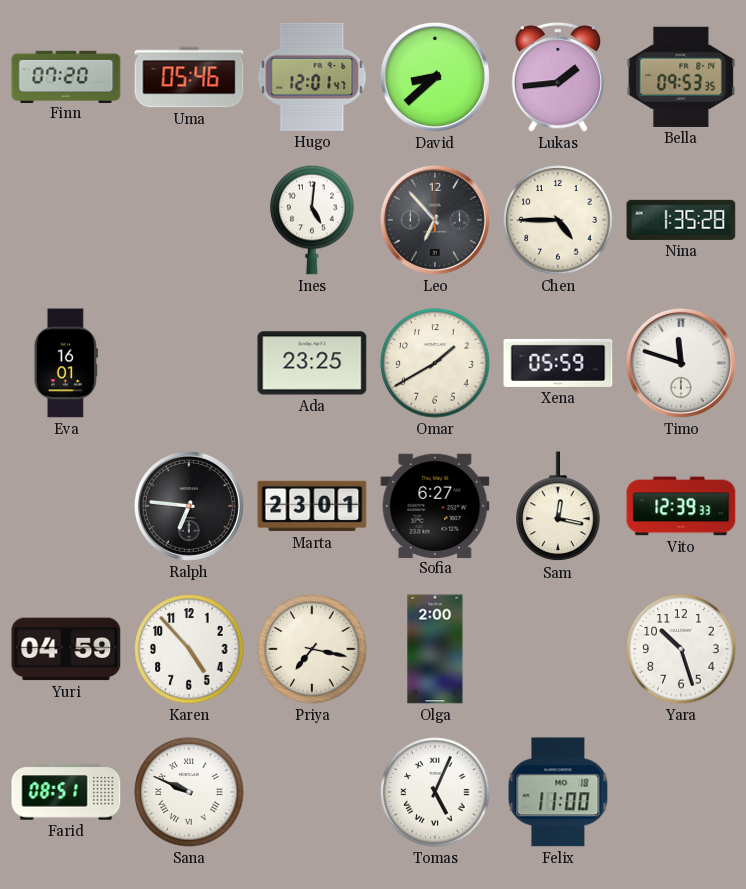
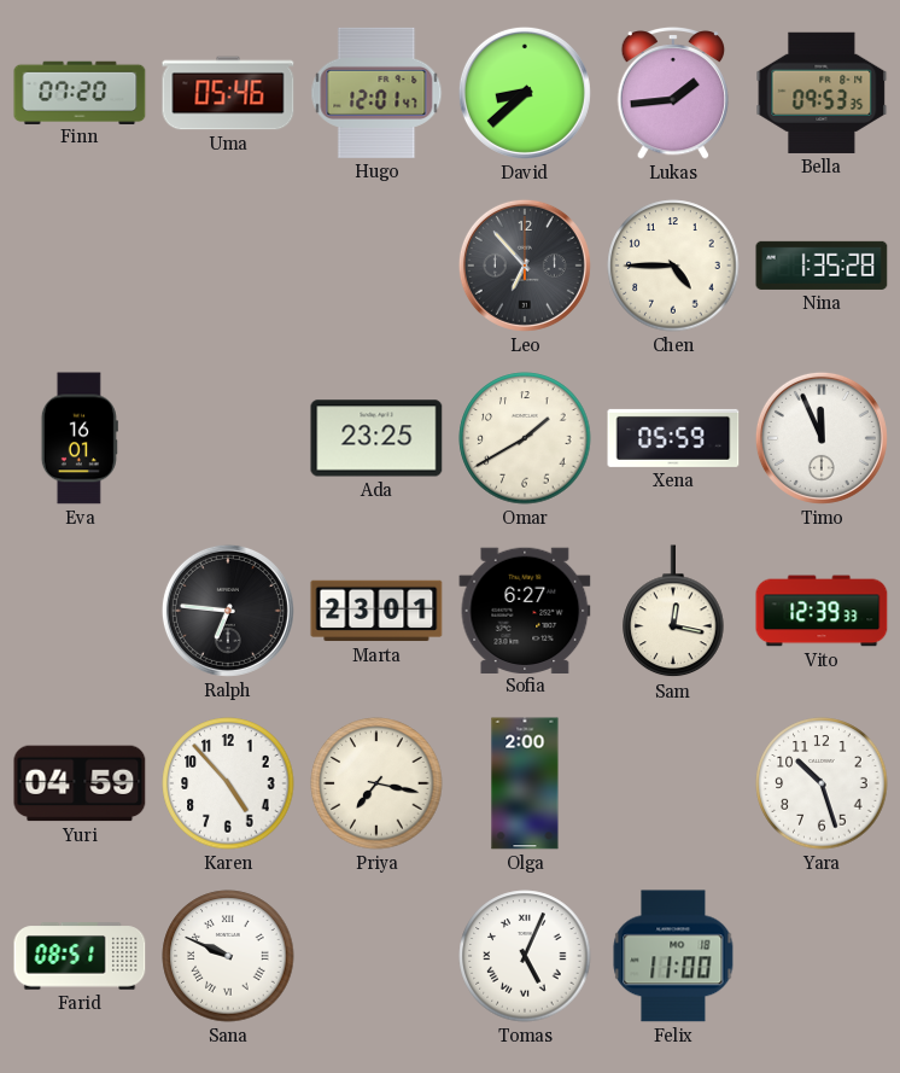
Ines: 5:01 -> none
Timo: 11:48 -> 11:56
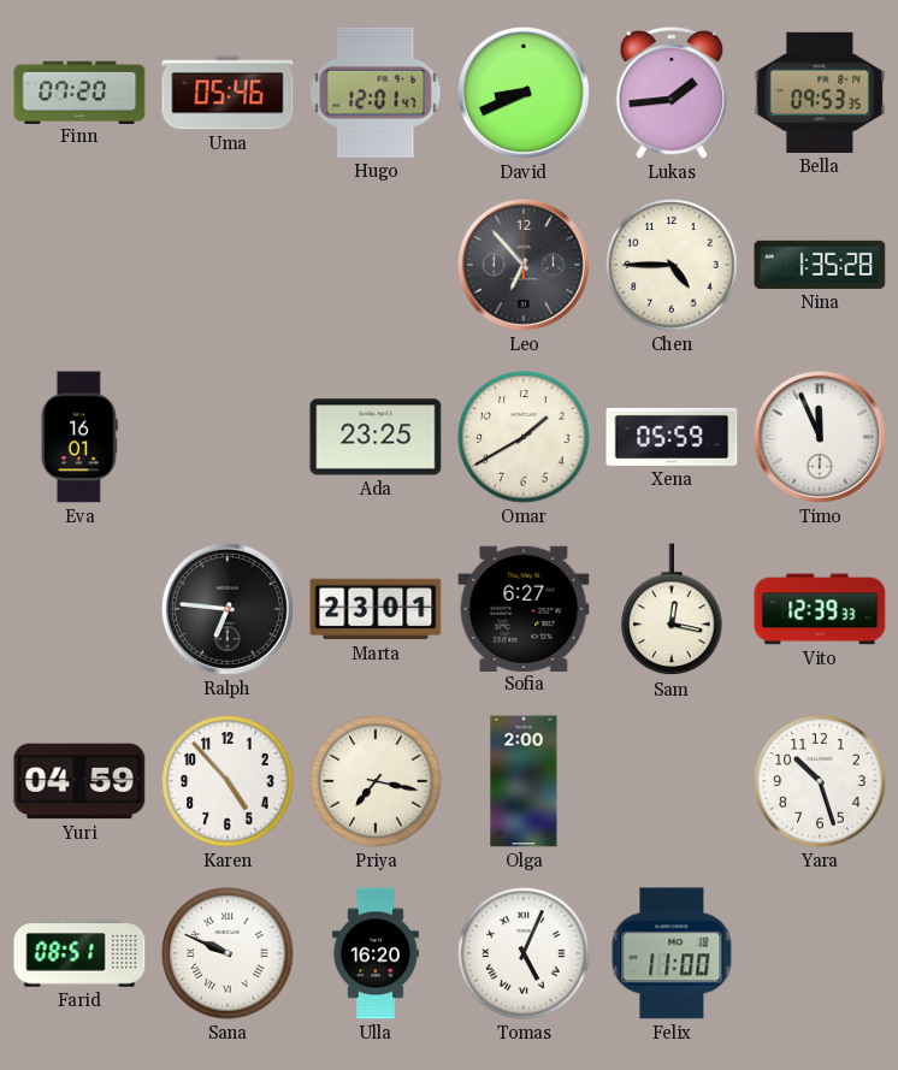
David: 8:38 -> 8:41
Ulla: none -> 16:20
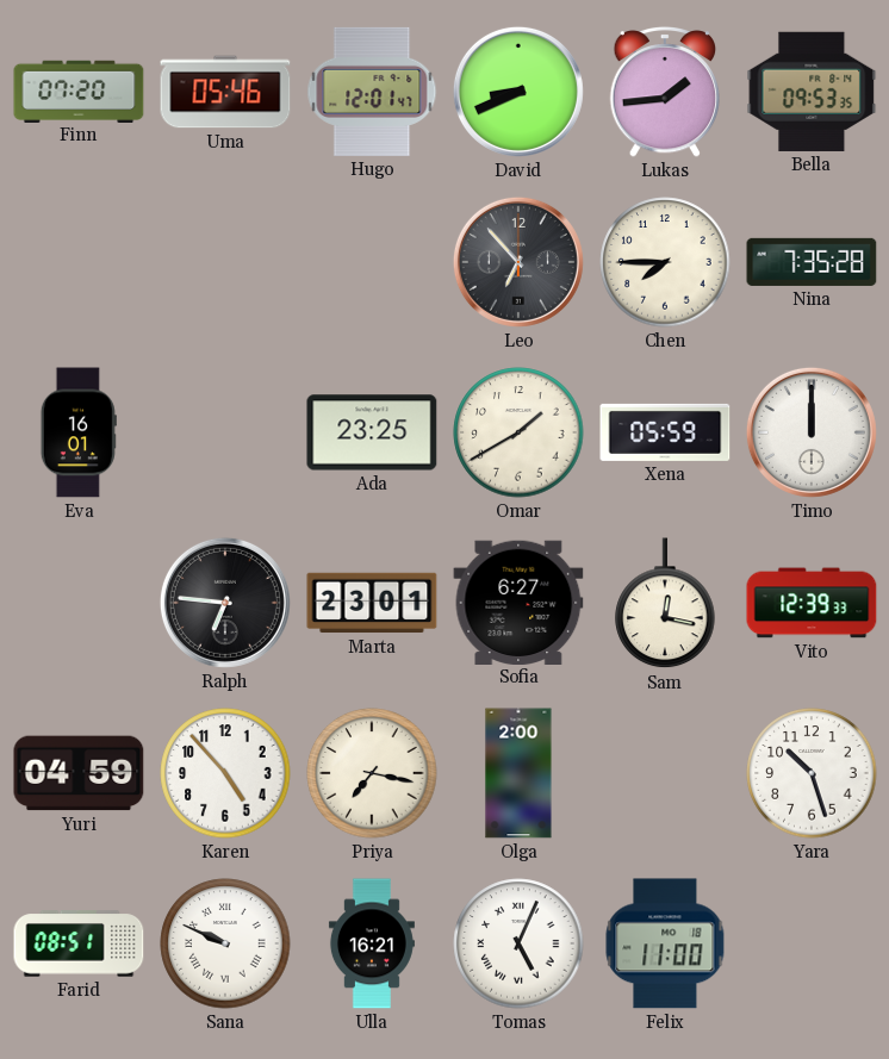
Chen: 4:45 -> 7:45
Nina: 1:35 -> 7:35
Timo: 11:56 -> 12:00
Ulla: 16:20 -> 16:21
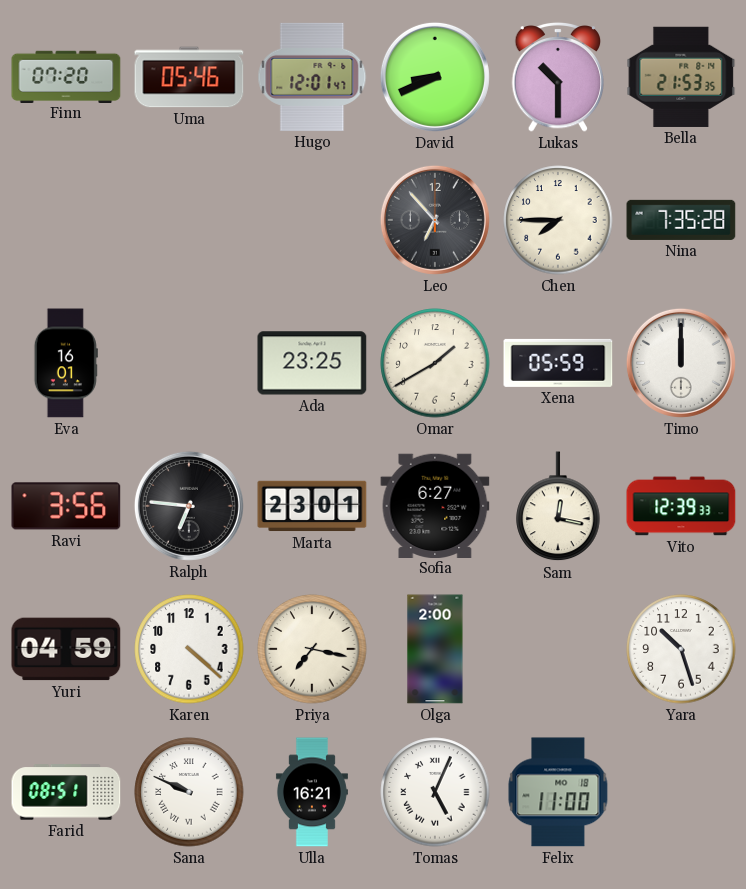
Lukas: 1:44 -> 10:30
Bella: 09:53 -> 21:53
Ravi: none -> 3:56
Karen: 4:53 -> 4:22
